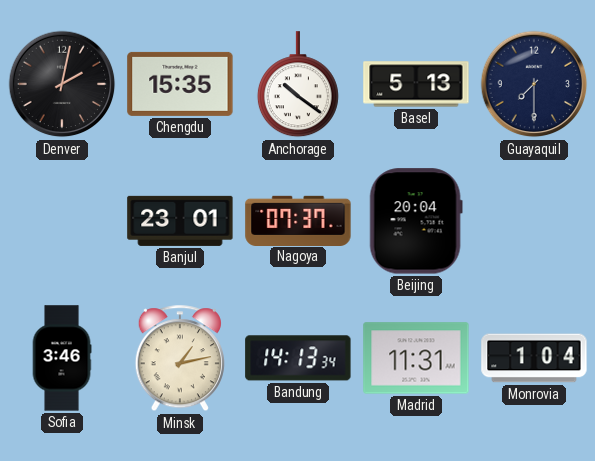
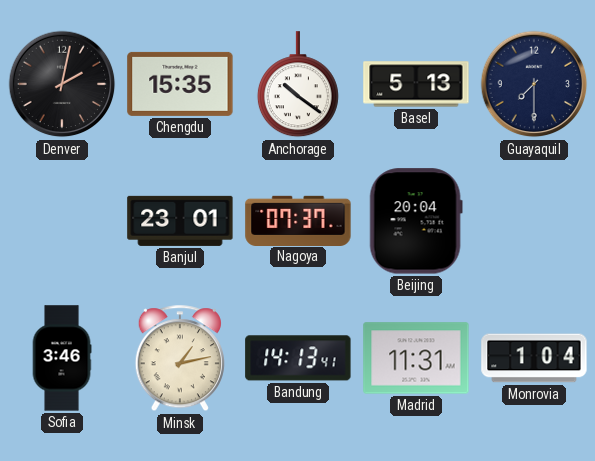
Bandung: 14:13:34 -> 14:13:41
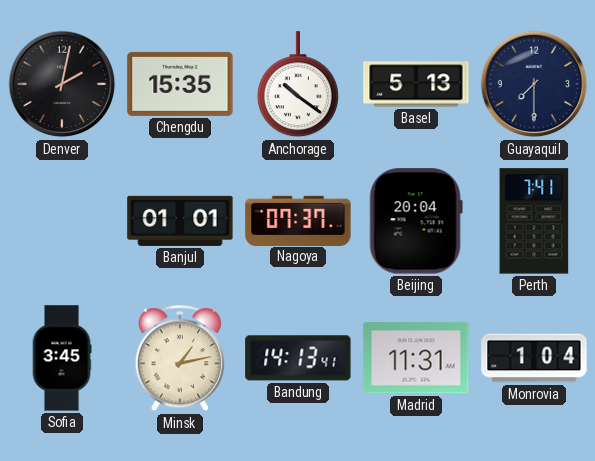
Banjul: 23:01 -> 01:01
Perth: none -> 7:41
Sofia: 3:46 -> 3:45
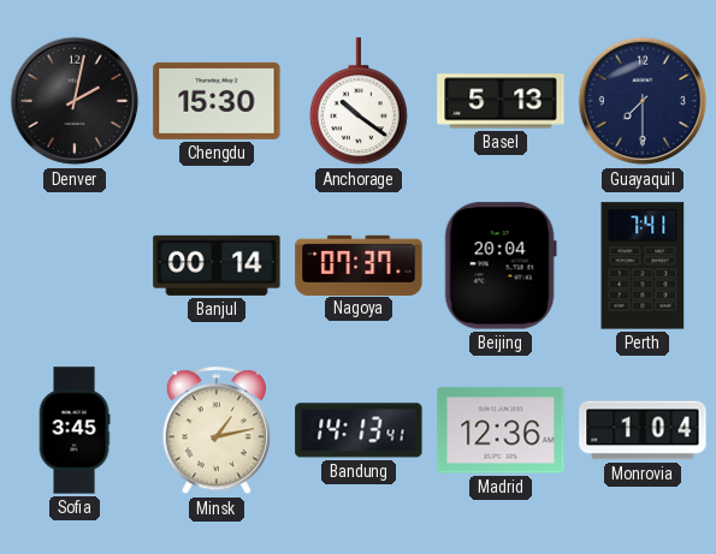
Chengdu: 15:35 -> 15:30
Banjul: 01:01 -> 00:14
Madrid: 11:31 -> 12:36
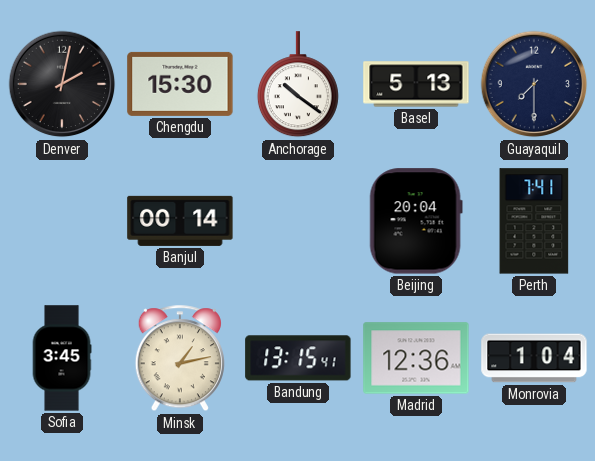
Nagoya: 07:37 -> none
Bandung: 14:13 -> 13:15
